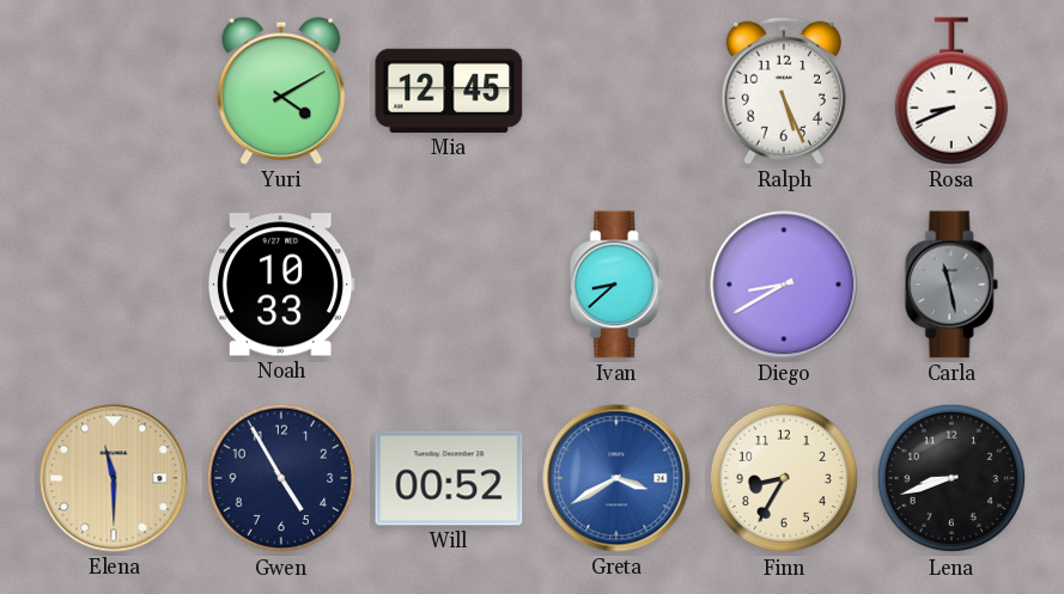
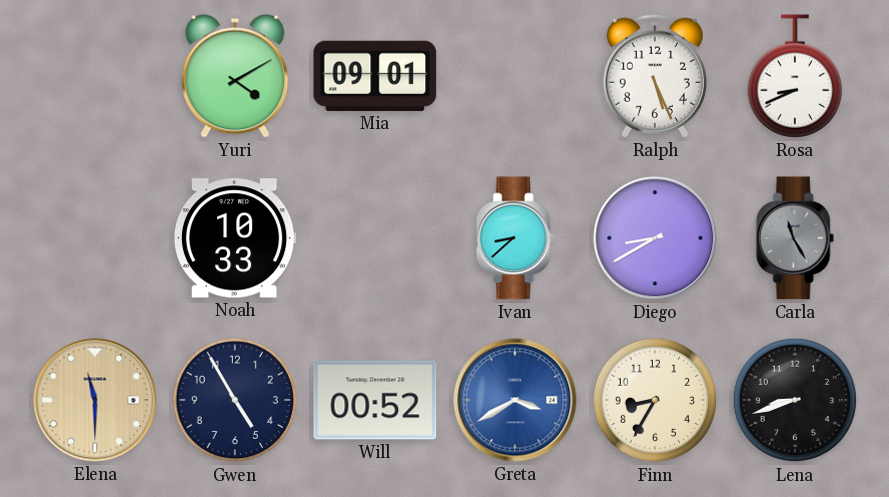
Mia: 12:45 -> 09:01
Carla: 11:28 -> 11:25
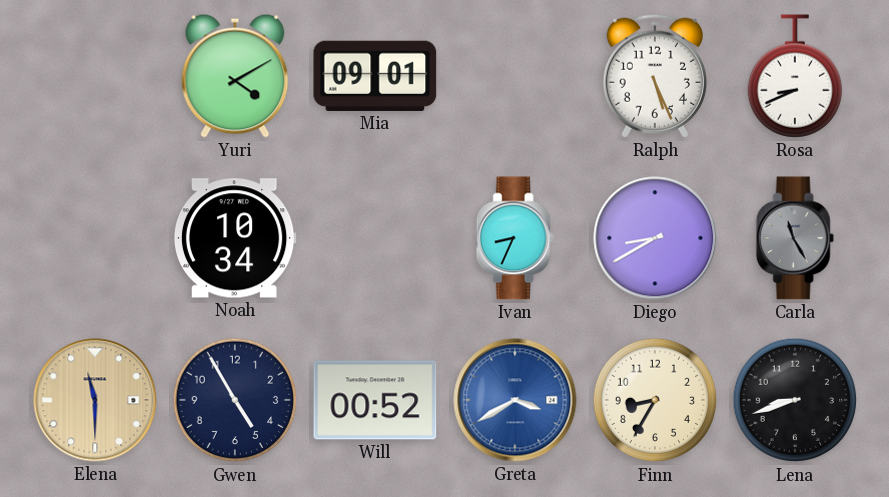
Noah: 10:33 -> 10:34
Ivan: 8:38 -> 8:34
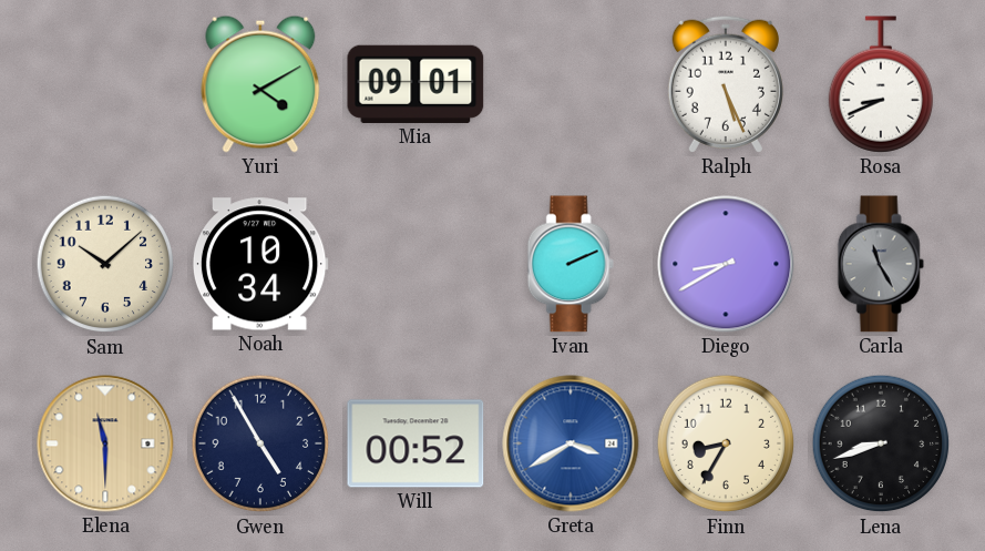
Sam: none -> 10:08
Ivan: 8:34 -> 2:11
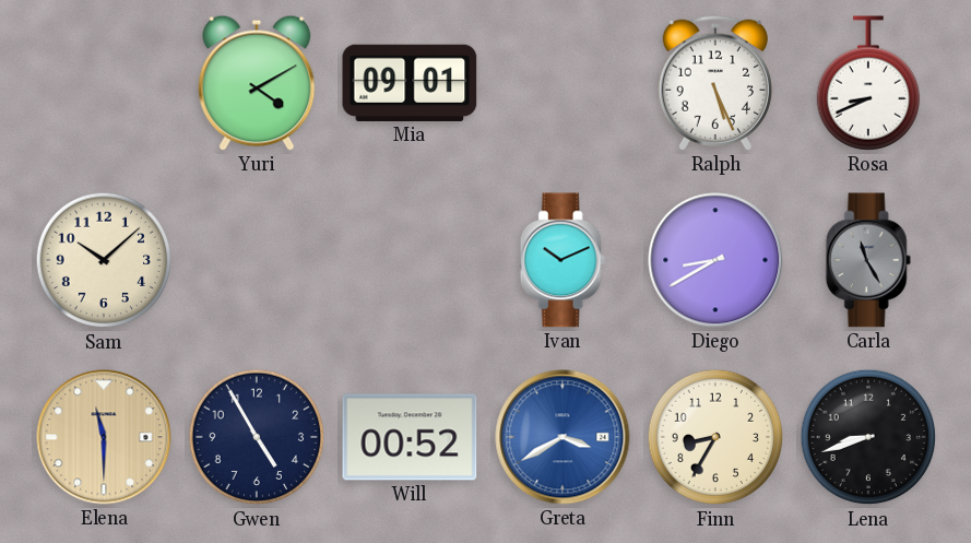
Noah: 10:34 -> none
Ivan: 2:11 -> 10:11
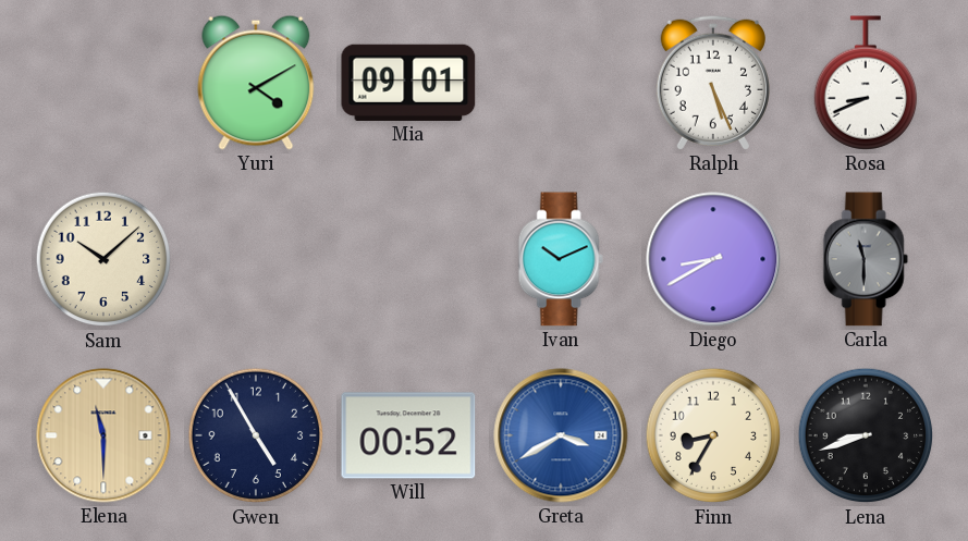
Carla: 11:25 -> 11:30
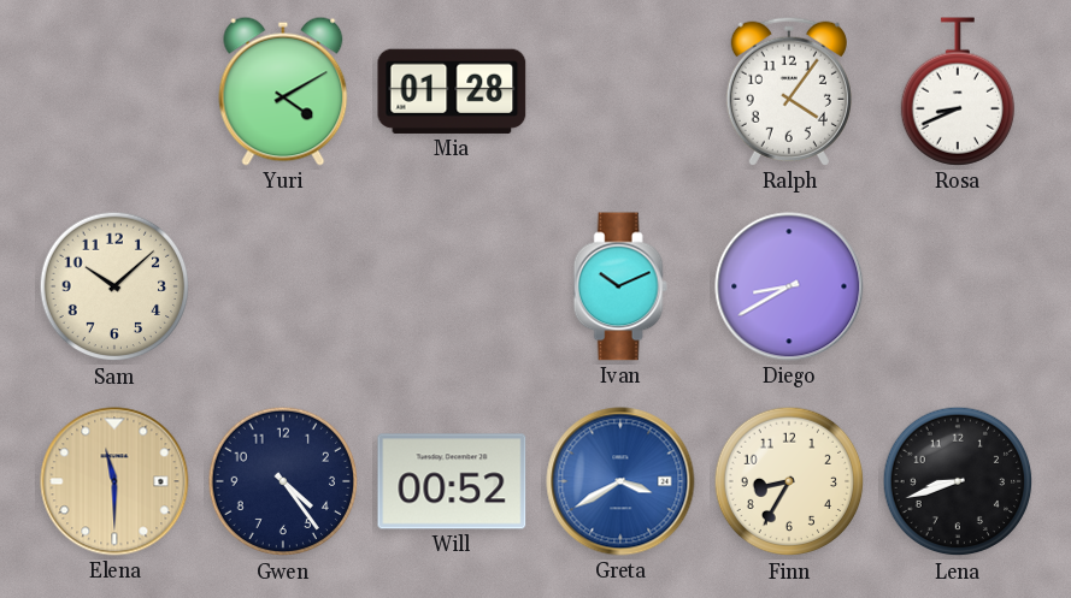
Mia: 09:01 -> 01:28
Ralph: 5:26 -> 4:06
Carla: 11:30 -> none
Gwen: 4:55 -> 4:24
